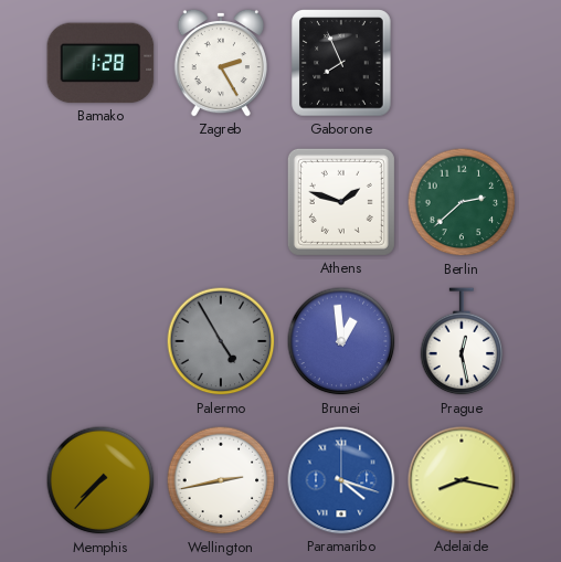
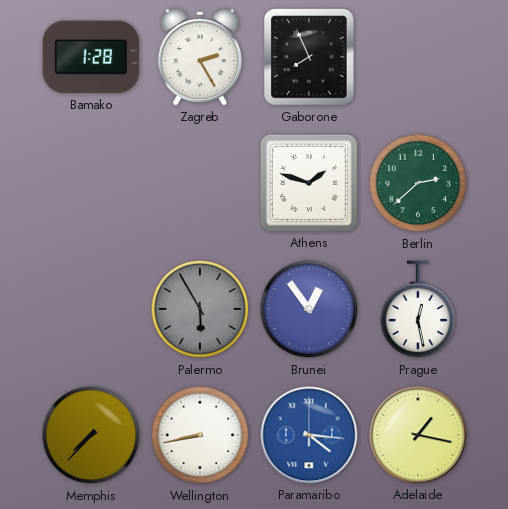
Palermo: 4:55 -> 5:55
Brunei: 12:59 -> 12:54
Wellington: 2:43 -> 8:43
Paramaribo: 4:18 -> 4:16
Adelaide: 8:17 -> 1:17
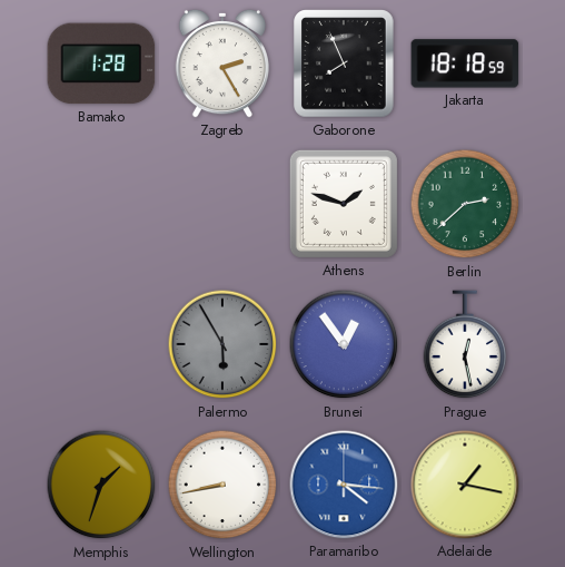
Jakarta: none -> 18:18
Memphis: 7:37 -> 1:33
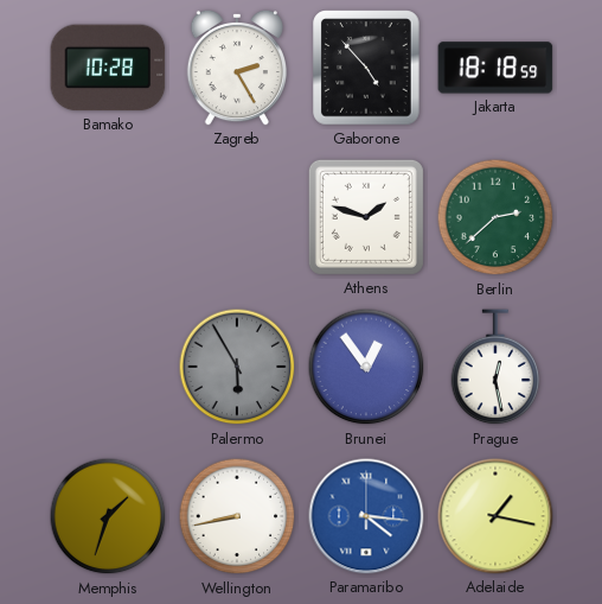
Bamako: 1:28 -> 10:28
Gaborone: 7:56 -> 4:53
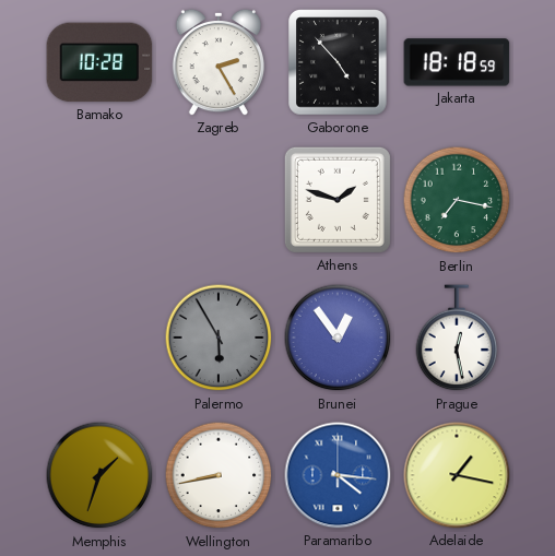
Berlin: 2:38 -> 7:17
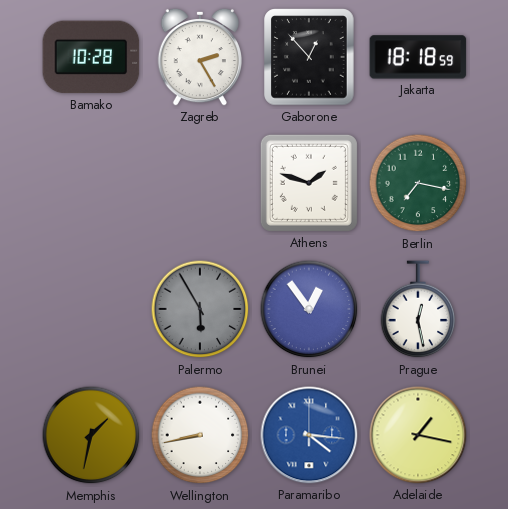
Gaborone: 4:53 -> 12:53
Memphis: 1:33 -> 1:32
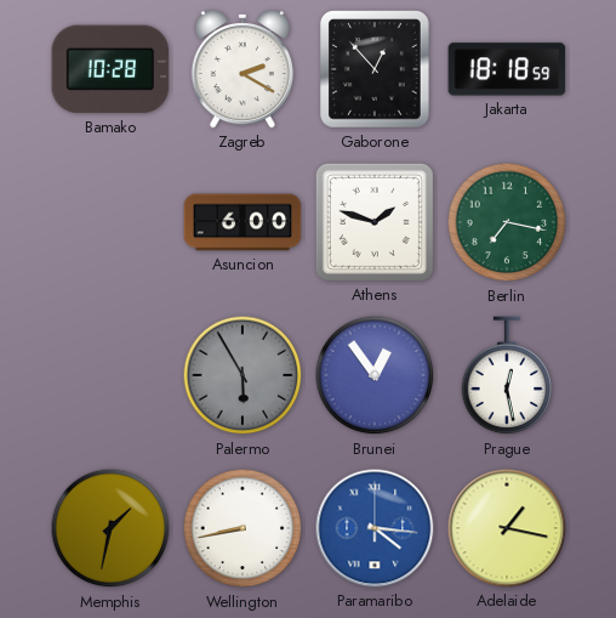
Zagreb: 2:25 -> 2:20
Asuncion: none -> 6:00
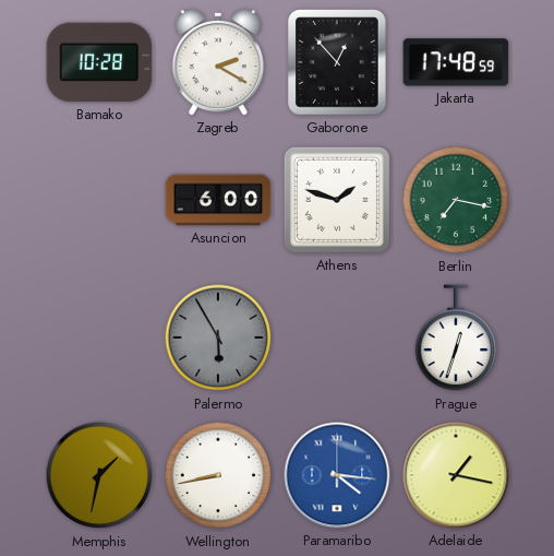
Jakarta: 18:18 -> 17:48
Brunei: 12:54 -> none
Prague: 12:28 -> 12:33
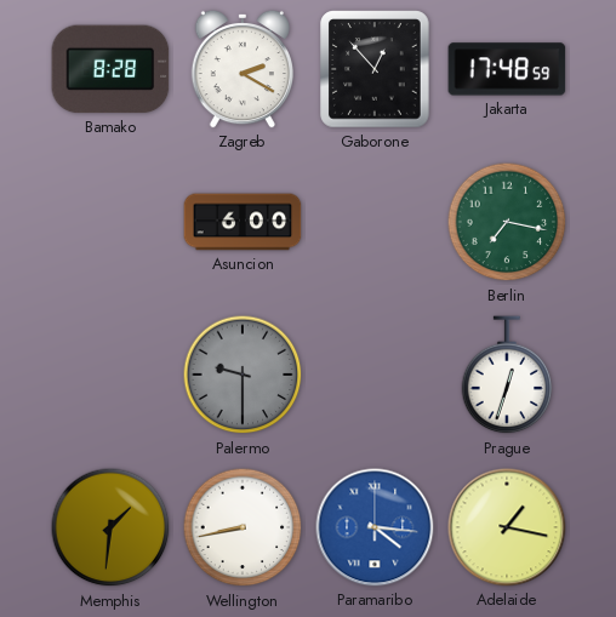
Bamako: 10:28 -> 8:28
Athens: 1:48 -> none
Palermo: 5:55 -> 9:30
Memphis: 1:32 -> 1:31
